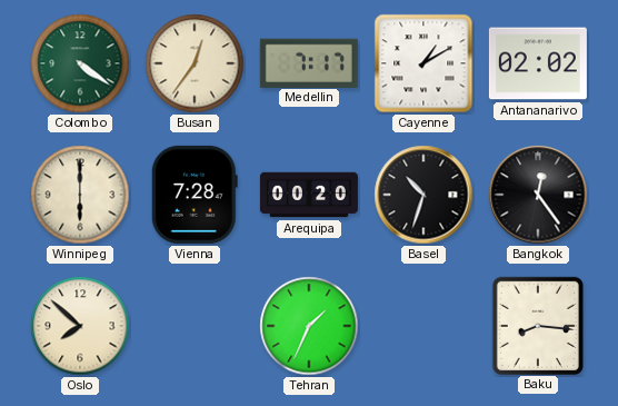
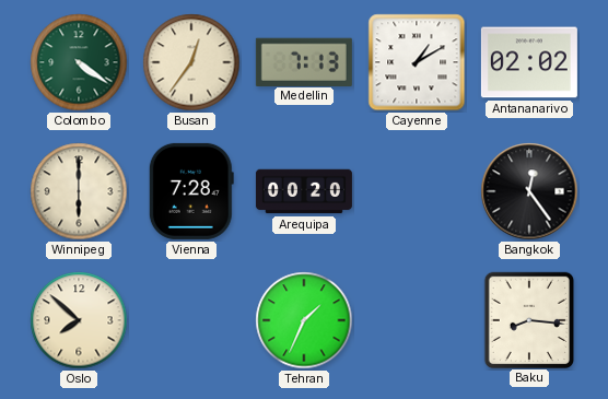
Medellin: 7:17 -> 7:13
Basel: 10:33 -> none
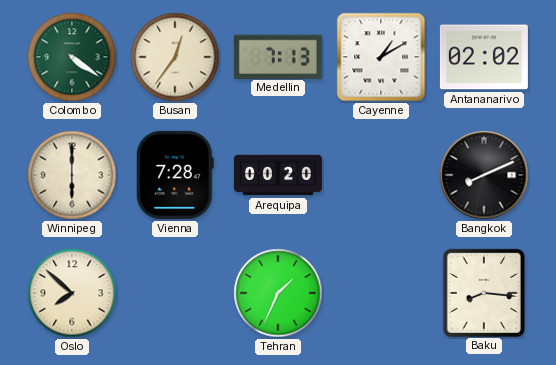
Bangkok: 12:24 -> 8:11
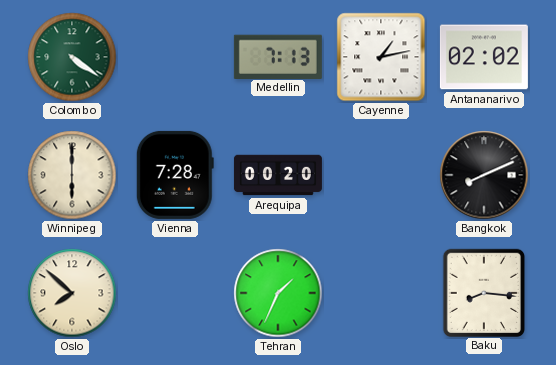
Busan: 12:36 -> none
Cayenne: 1:10 -> 1:13
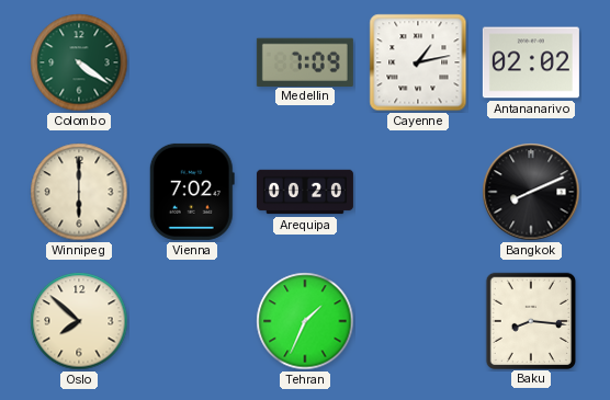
Medellin: 7:13 -> 7:09
Vienna: 7:28 -> 7:02
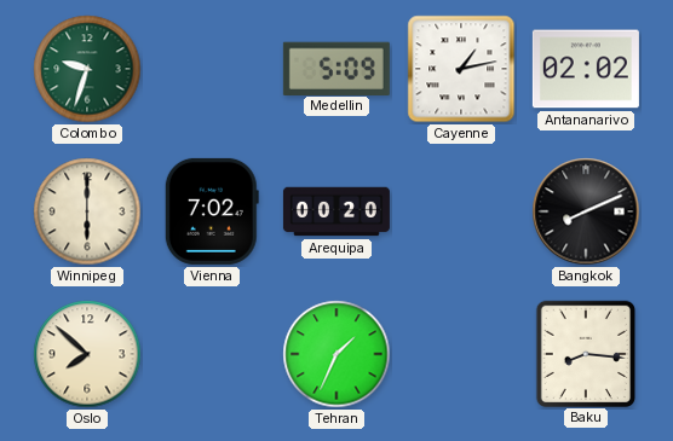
Colombo: 4:21 -> 9:33
Medellin: 7:09 -> 5:09
